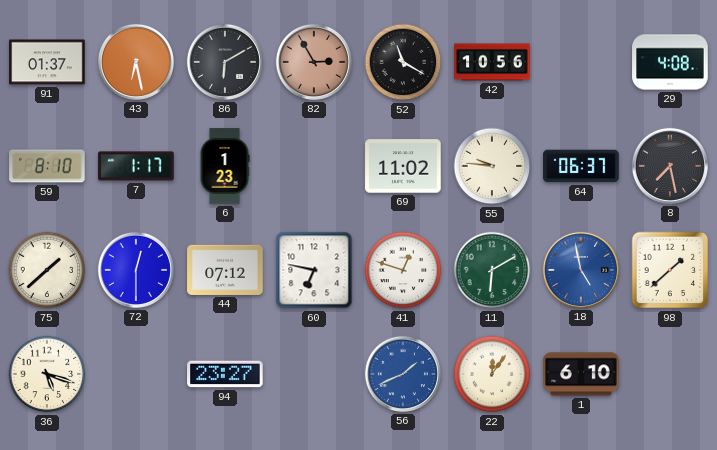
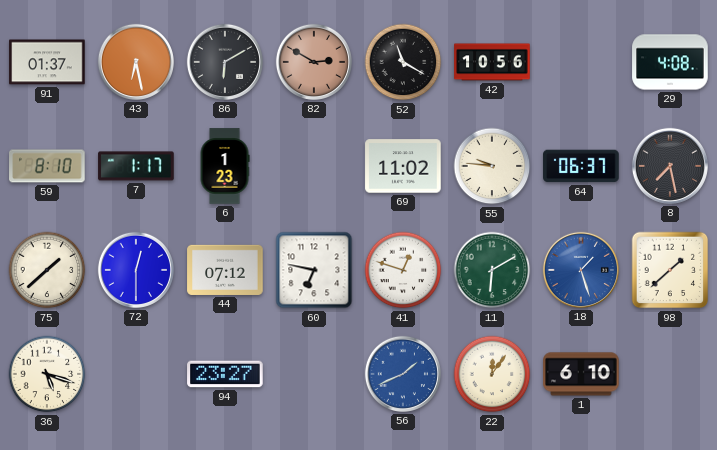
82: 2:55 -> 2:50
18: 4:58 -> 1:27
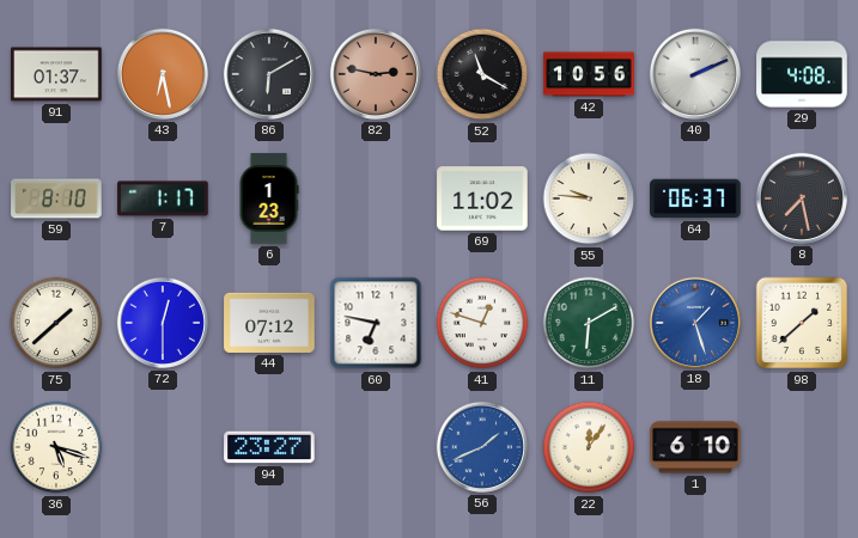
82: 2:50 -> 2:47
40: none -> 2:11
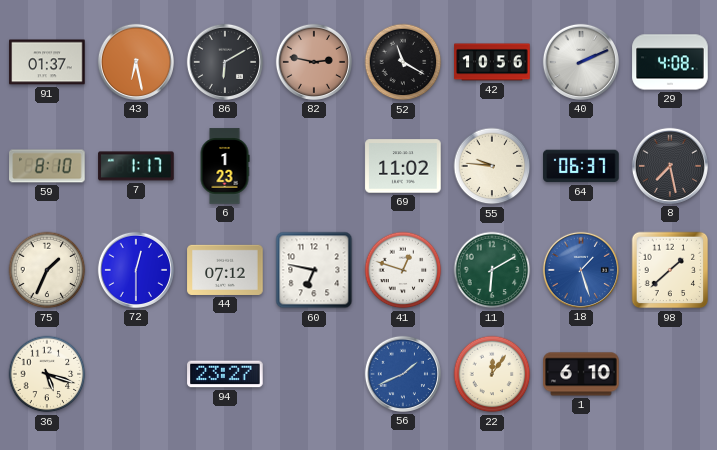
75: 1:38 -> 1:34
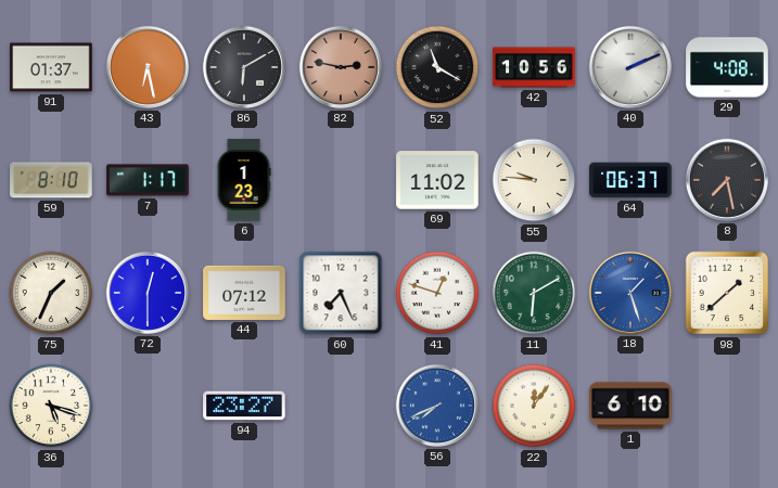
60: 6:47 -> 7:26
56: 1:41 -> 7:41
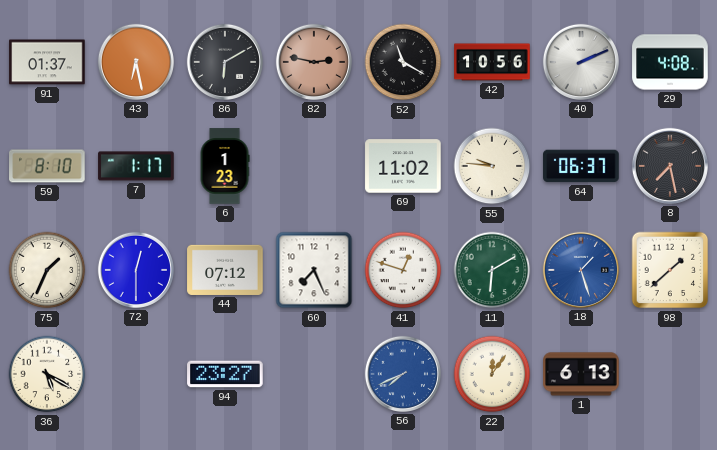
36: 5:18 -> 5:20
1: 6:10 -> 6:13
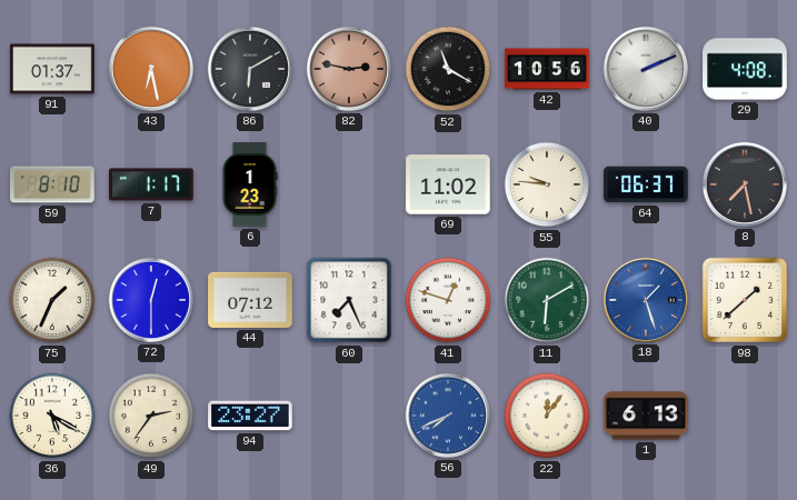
49: none -> 2:36
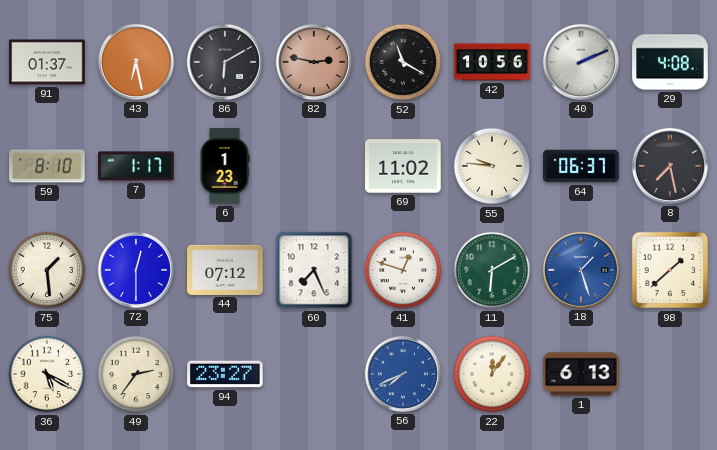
75: 1:34 -> 1:29
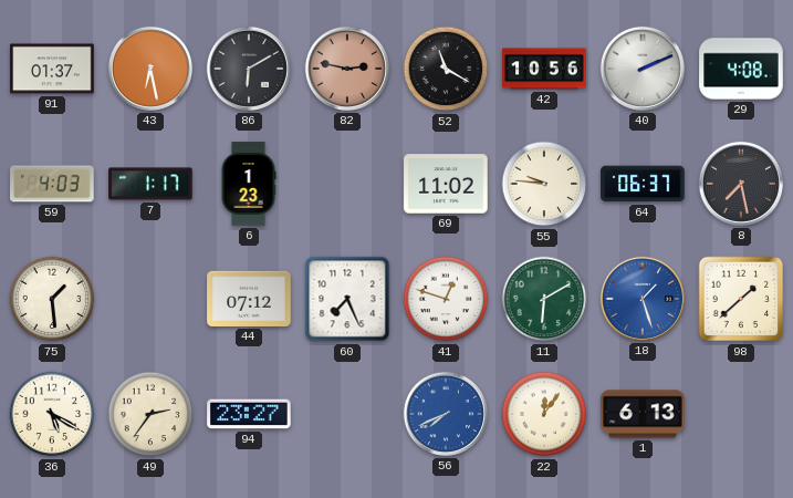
59: 8:10 -> 4:03
72: 12:30 -> none
